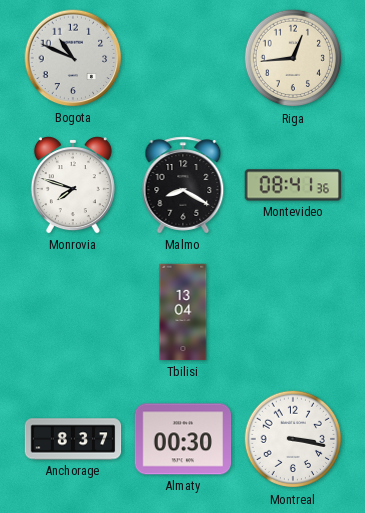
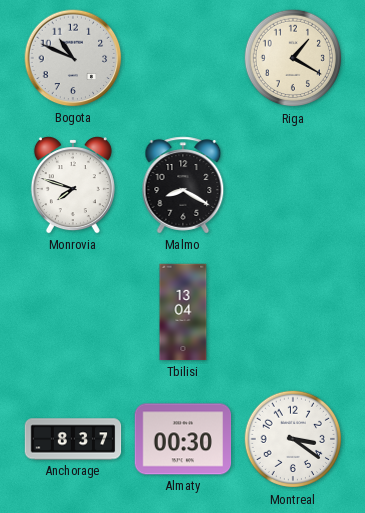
Riga: 12:44 -> 1:20
Montevideo: 08:41 -> none
Montreal: 3:17 -> 3:21
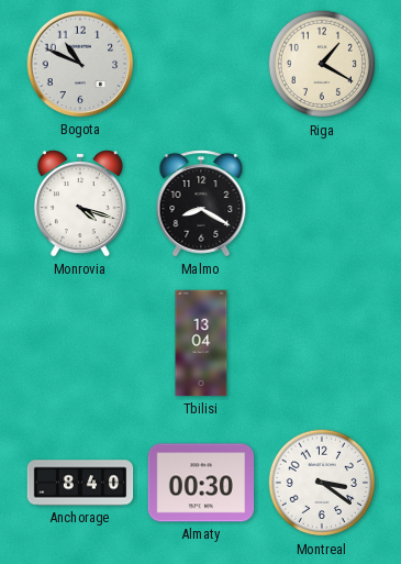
Monrovia: 7:48 -> 4:18
Anchorage: 8:37 -> 8:40
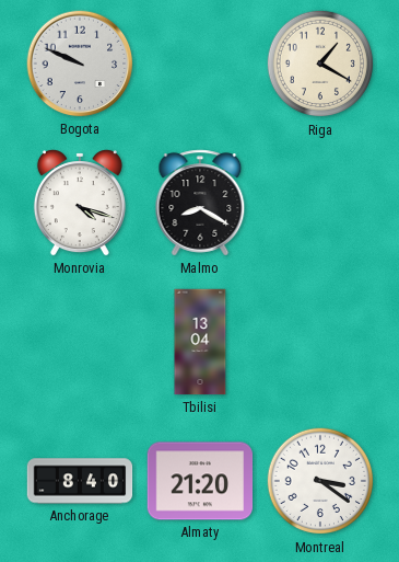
Bogota: 10:49 -> 9:49
Almaty: 00:30 -> 21:20
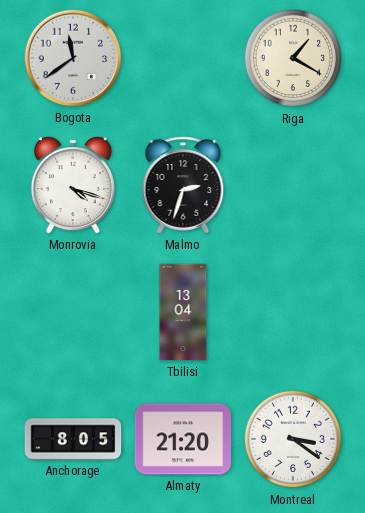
Bogota: 9:49 -> 11:39
Malmo: 8:20 -> 2:33
Anchorage: 8:40 -> 8:05
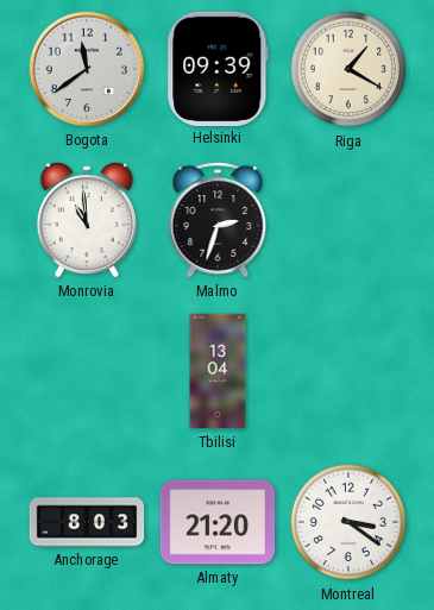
Helsinki: none -> 09:39
Monrovia: 4:18 -> 10:59
Anchorage: 8:05 -> 8:03
